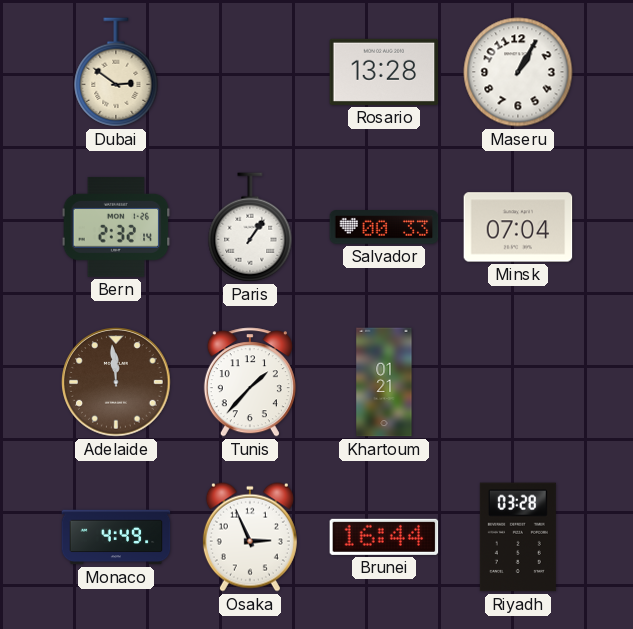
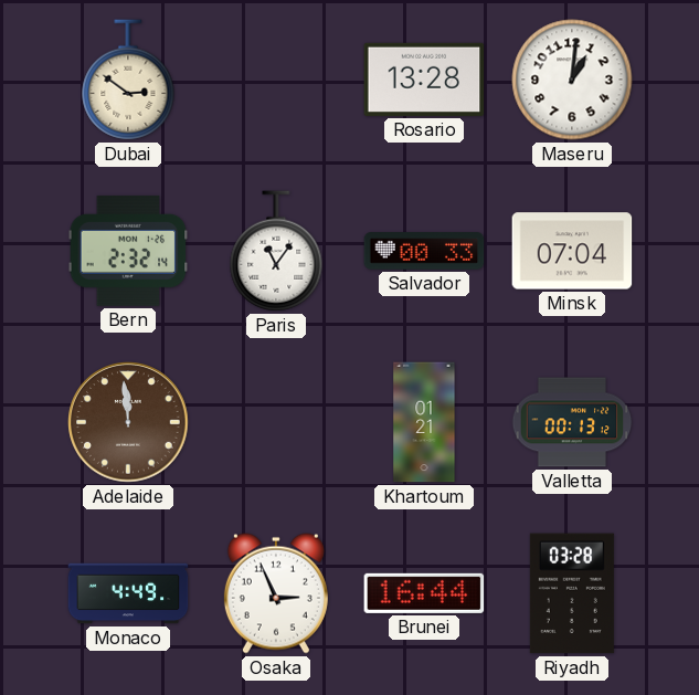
Maseru: 1:05 -> 1:01
Paris: 1:06 -> 11:06
Tunis: 1:37 -> none
Valletta: none -> 00:13
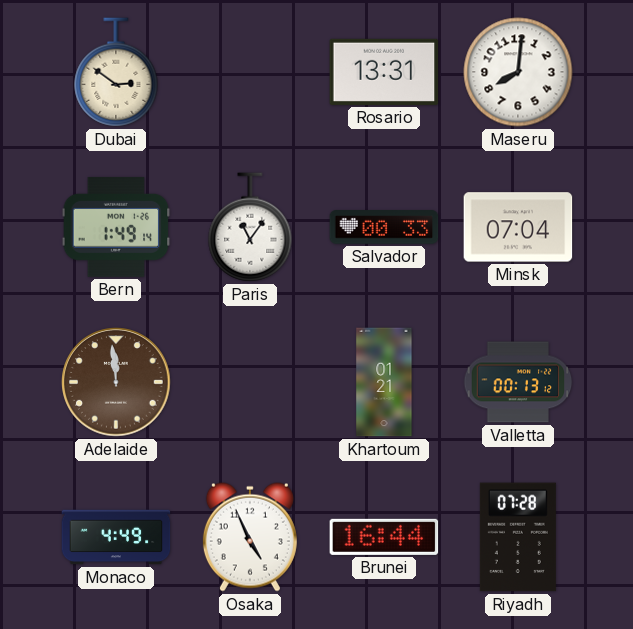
Rosario: 13:28 -> 13:31
Maseru: 1:01 -> 8:01
Bern: 2:32 -> 1:49
Osaka: 2:56 -> 4:56
Riyadh: 03:28 -> 07:28
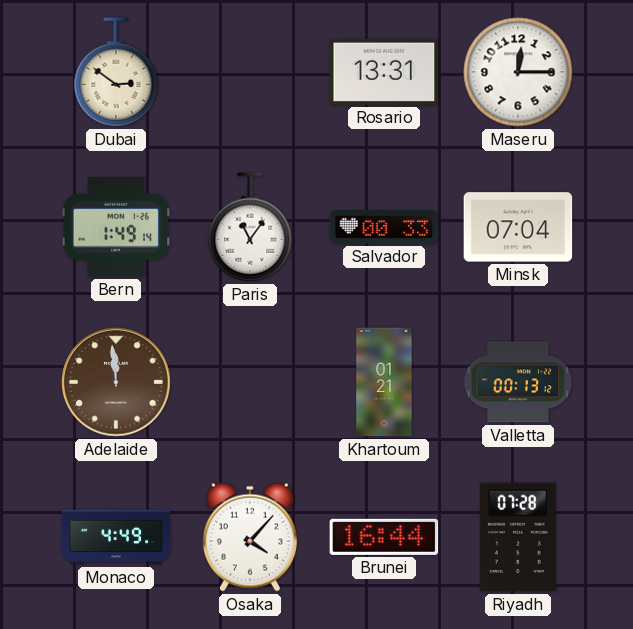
Maseru: 8:01 -> 12:15
Osaka: 4:56 -> 4:07
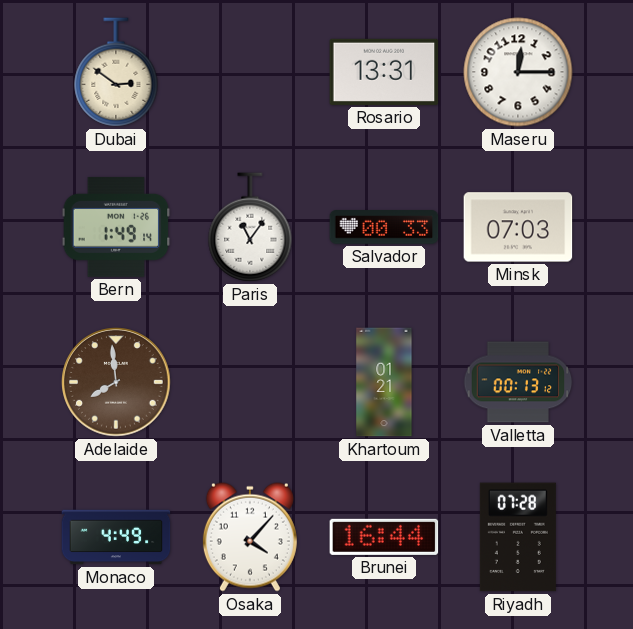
Minsk: 07:04 -> 07:03
Adelaide: 11:59 -> 7:59
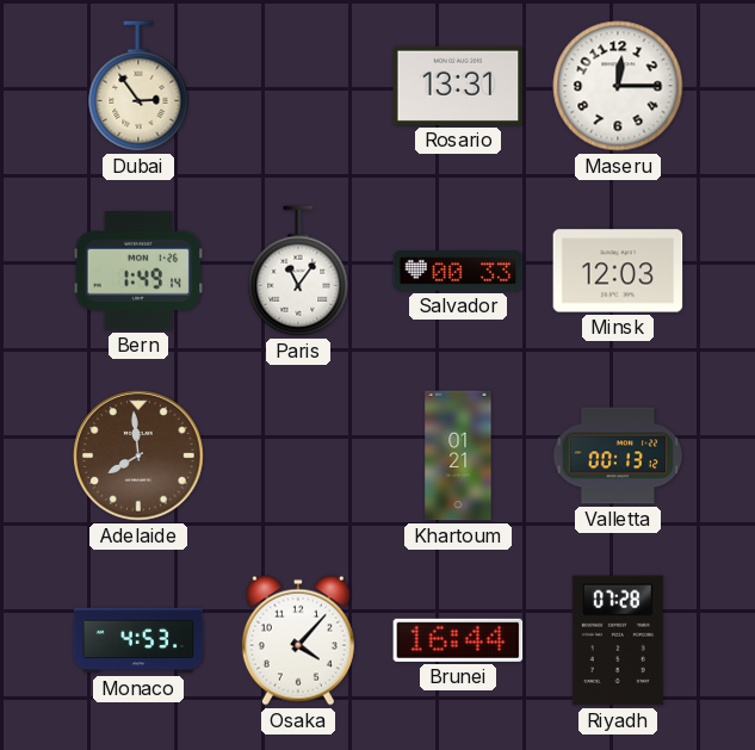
Dubai: 2:51 -> 2:54
Minsk: 07:03 -> 12:03
Monaco: 4:49 -> 4:53
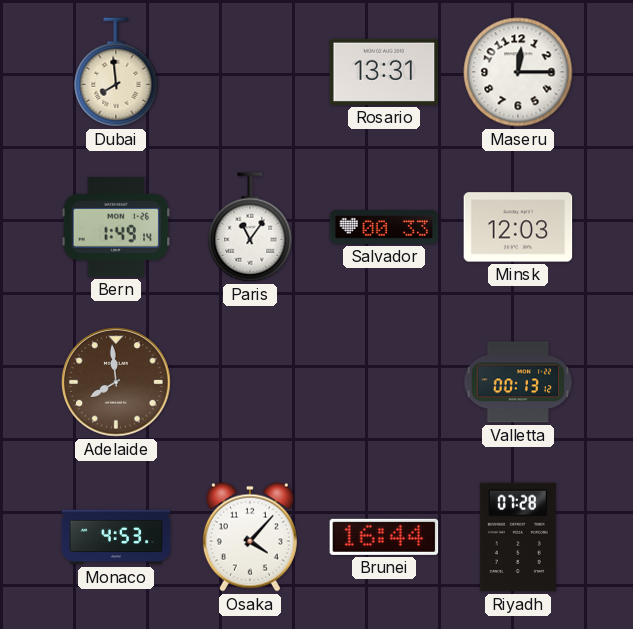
Dubai: 2:54 -> 7:59
Khartoum: 01:21 -> none
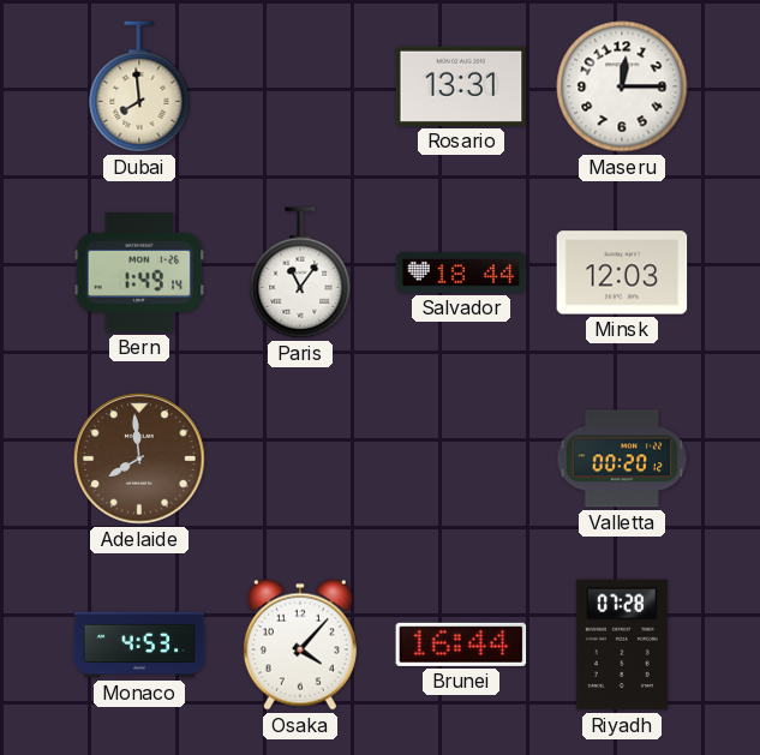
Salvador: 00:33 -> 18:44
Valletta: 00:13 -> 00:20
